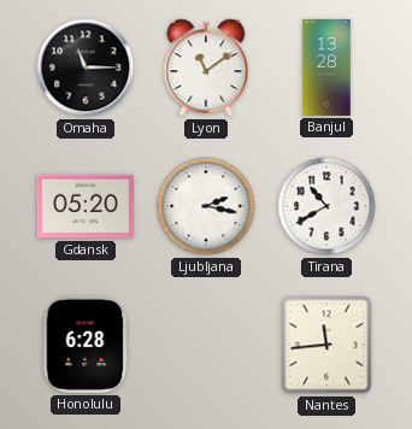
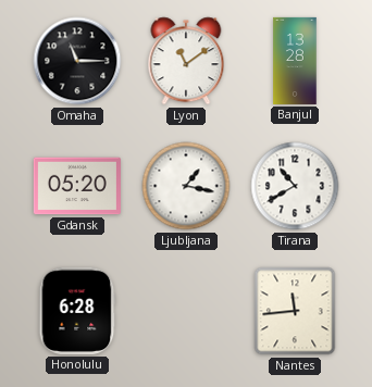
Ljubljana: 2:17 -> 1:17
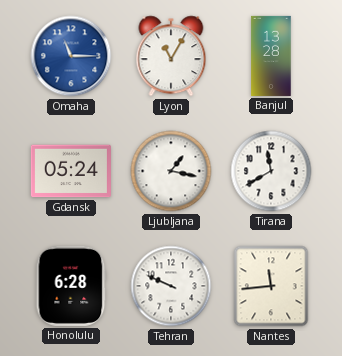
Omaha dial: black -> blue
Lyon: 11:09 -> 11:05
Gdansk: 05:20 -> 05:24
Tirana: 10:40 -> 11:40
Tehran: none -> 9:49
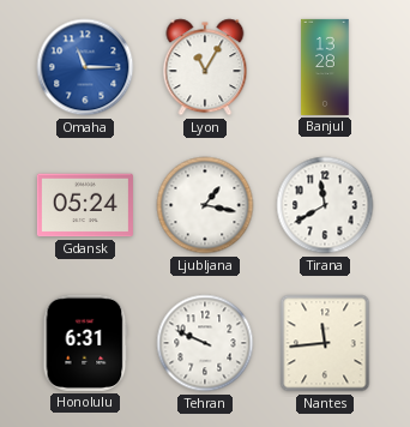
Honolulu: 6:28 -> 6:31
